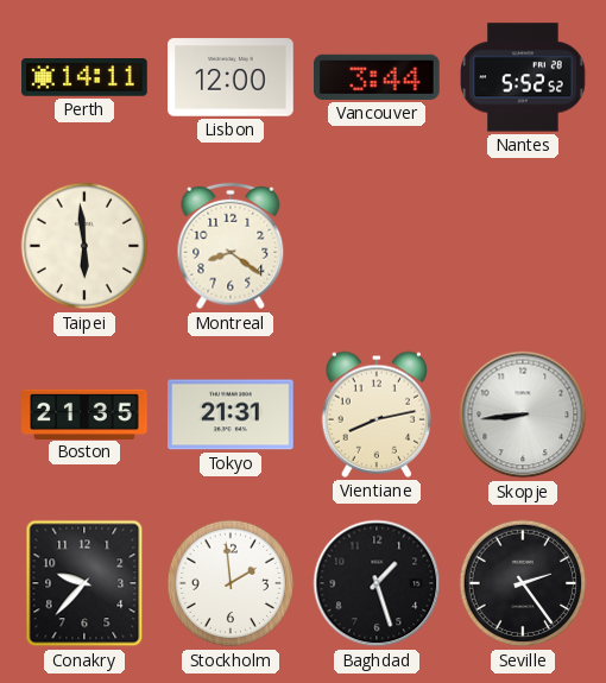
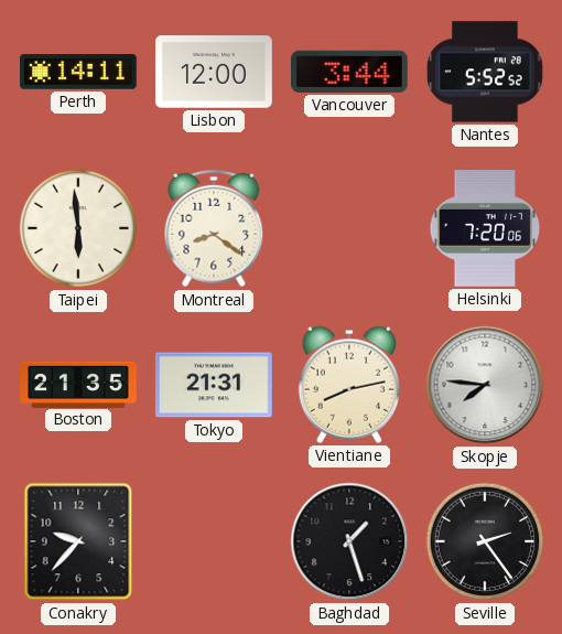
Helsinki: none -> 7:20
Skopje: 8:44 -> 7:46
Stockholm: 1:59 -> none
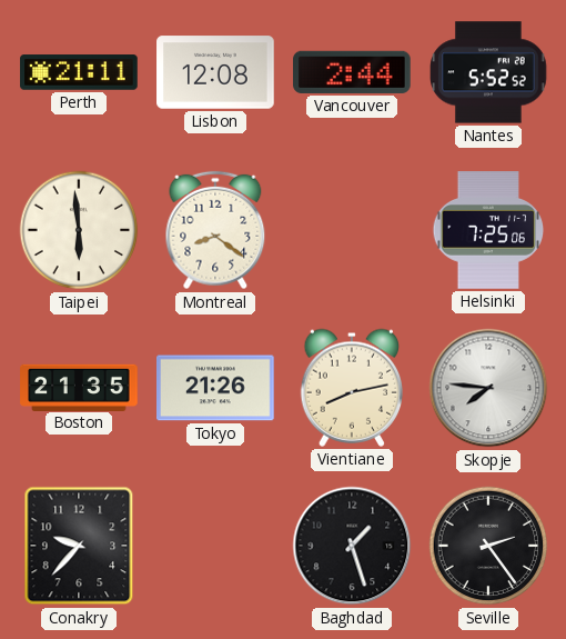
Perth: 14:11 -> 21:11
Lisbon: 12:00 -> 12:08
Vancouver: 3:44 -> 2:44
Helsinki: 7:20 -> 7:25
Tokyo: 21:31 -> 21:26
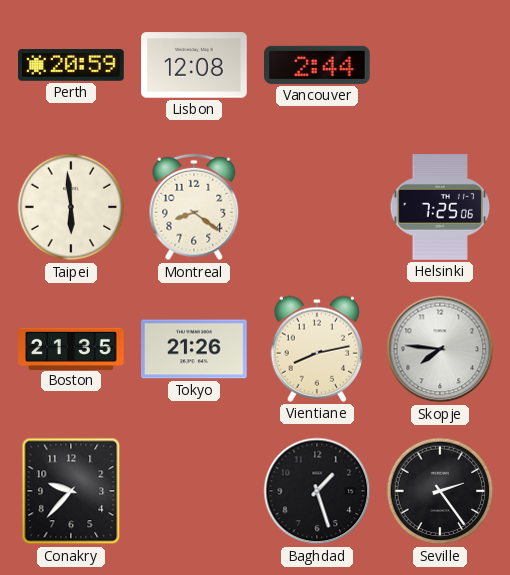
Perth: 21:11 -> 20:59
Nantes: 5:52 -> none
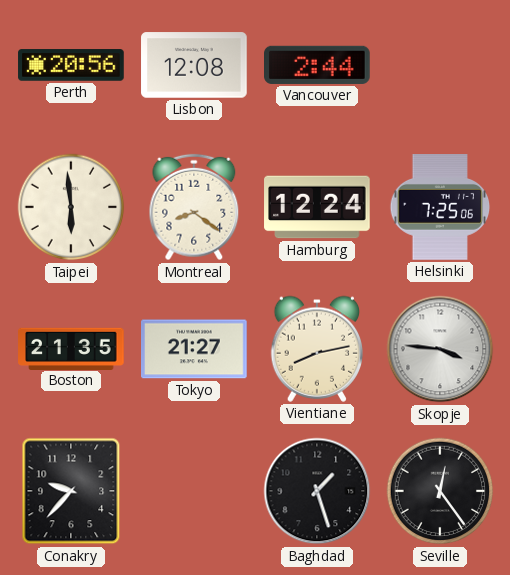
Perth: 20:59 -> 20:56
Hamburg: none -> 12:24
Tokyo: 21:26 -> 21:27
Skopje: 7:46 -> 3:46
Seville: 2:24 -> 12:24
